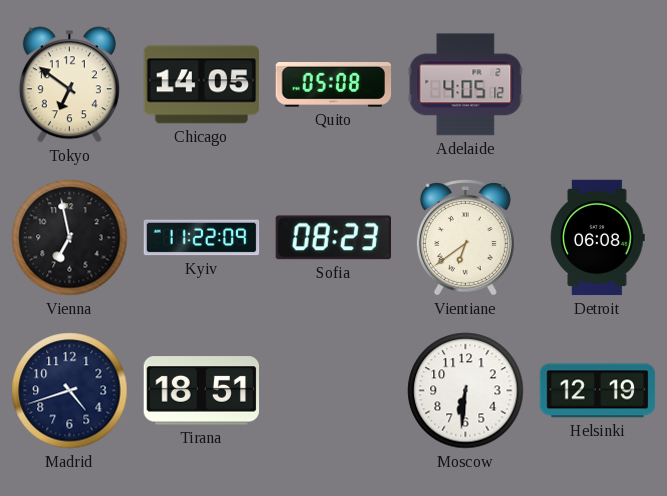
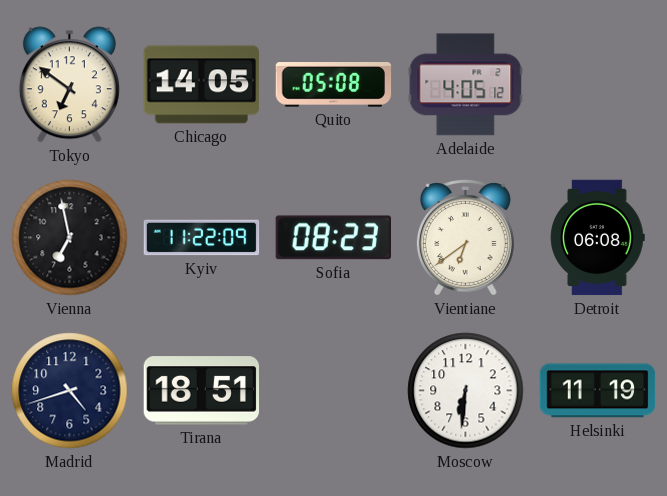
Helsinki: 12:19 -> 11:19
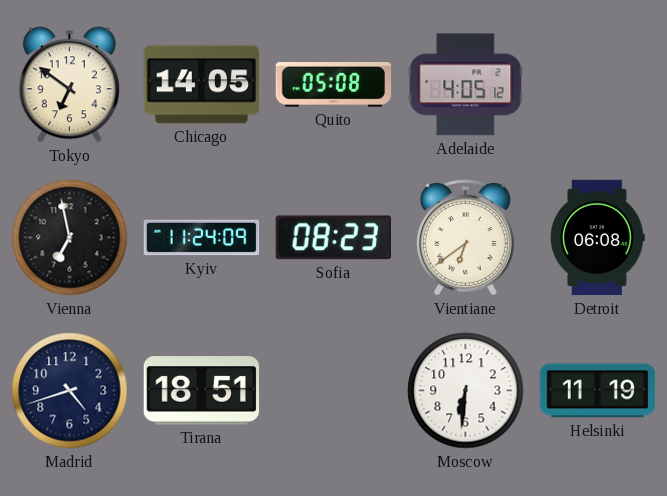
Kyiv: 11:22 -> 11:24
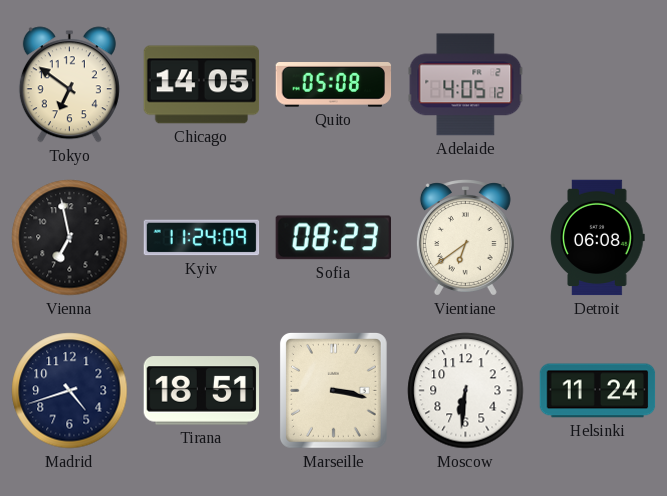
Marseille: none -> 3:17
Helsinki: 11:19 -> 11:24
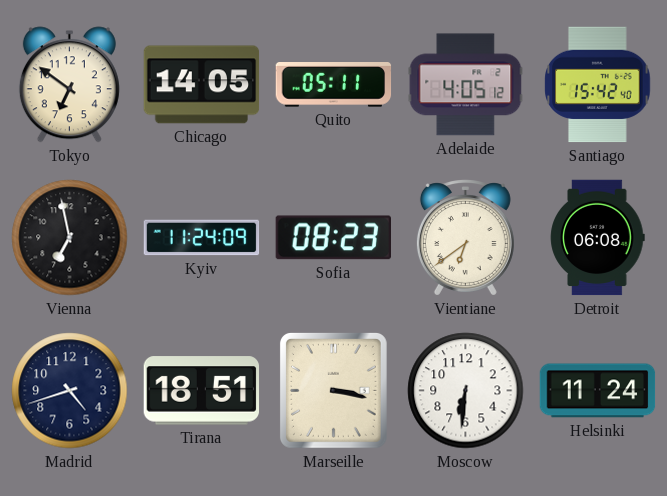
Quito: 05:08 -> 05:11
Santiago: none -> 15:42
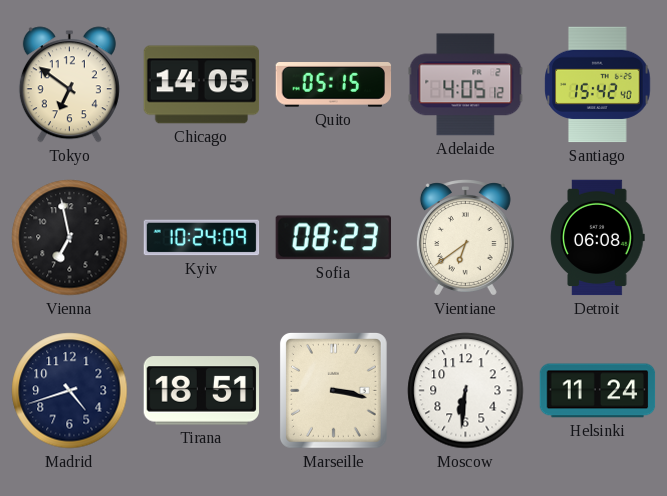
Quito: 05:11 -> 05:15
Kyiv: 11:24 -> 10:24
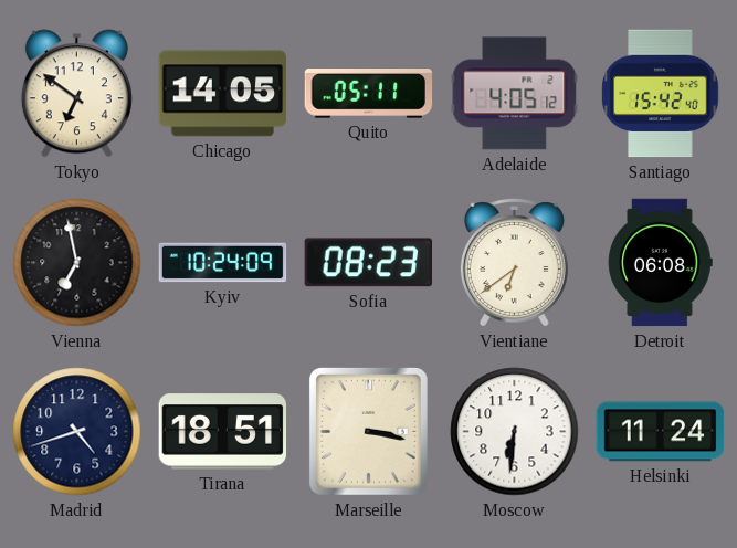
Quito: 05:15 -> 05:11
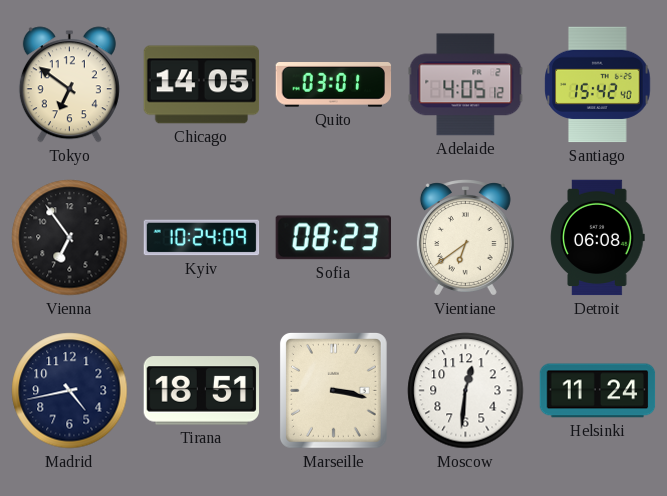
Quito: 05:11 -> 03:01
Vienna: 6:58 -> 6:54
Madrid: 4:42 -> 4:43
Moscow: 6:31 -> 12:31
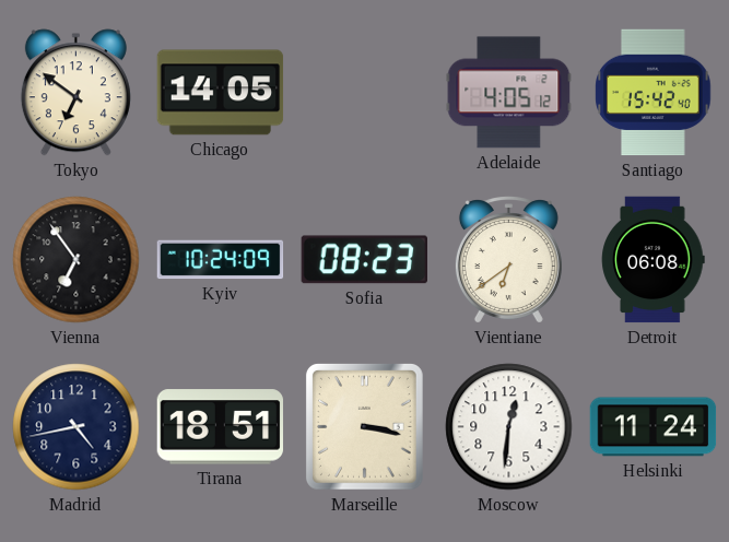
Quito: 03:01 -> none
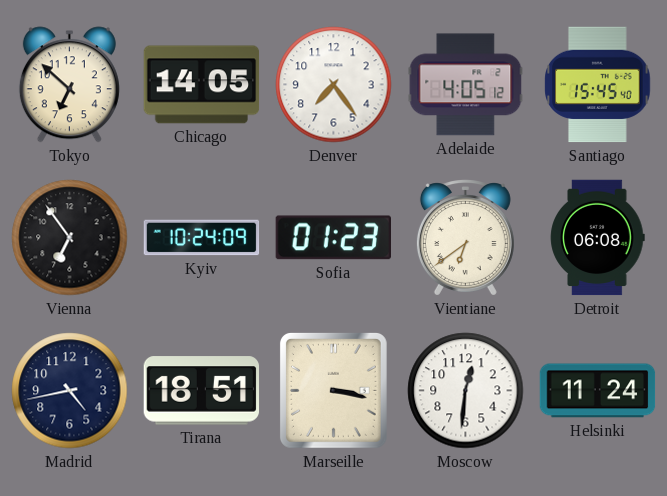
Tokyo: 6:51 -> 6:52
Denver: none -> 7:24
Santiago: 15:42 -> 15:45
Sofia: 08:23 -> 01:23
